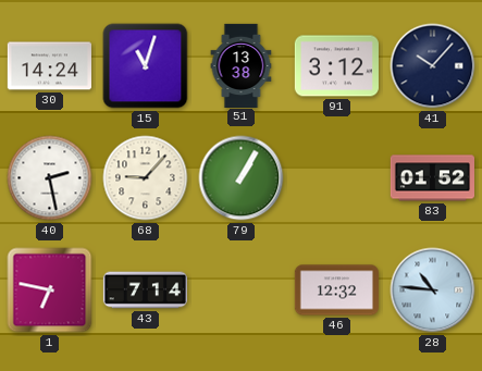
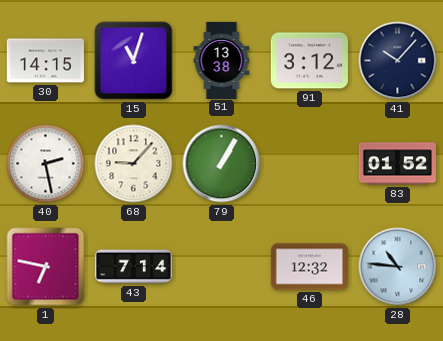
30: 14:24 -> 14:15
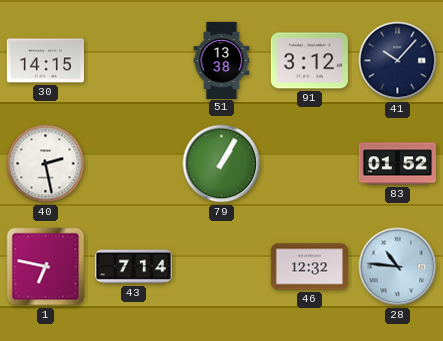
15: 11:03 -> none
68: 9:07 -> none
